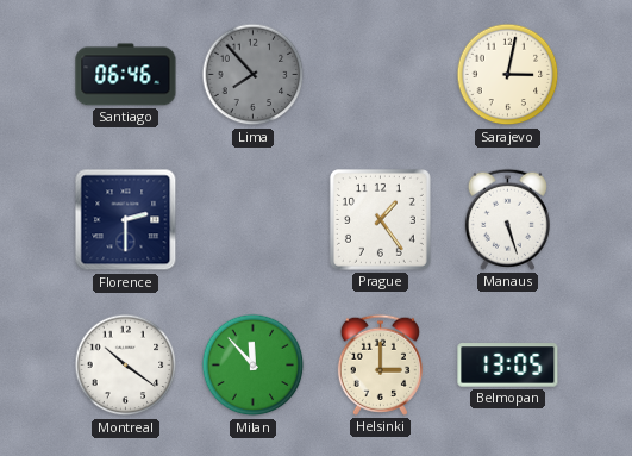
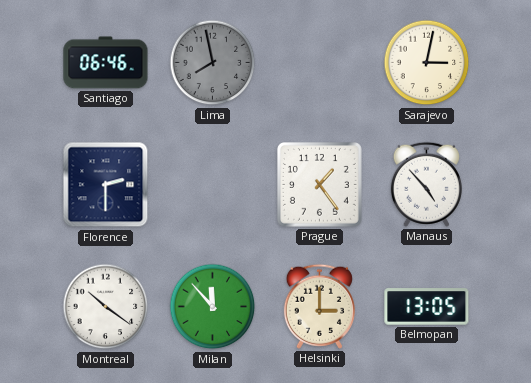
Lima: 7:53 -> 7:58
Manaus: 5:27 -> 4:53
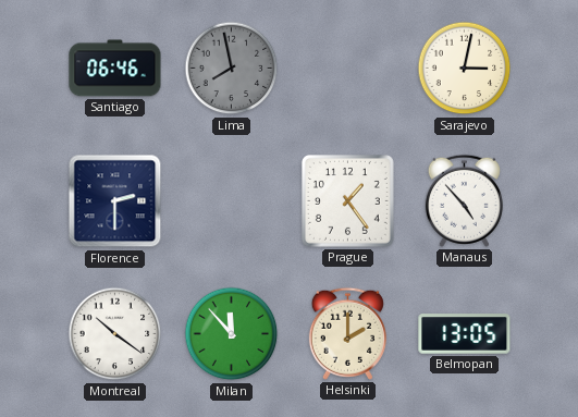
Helsinki: 3:00 -> 2:00
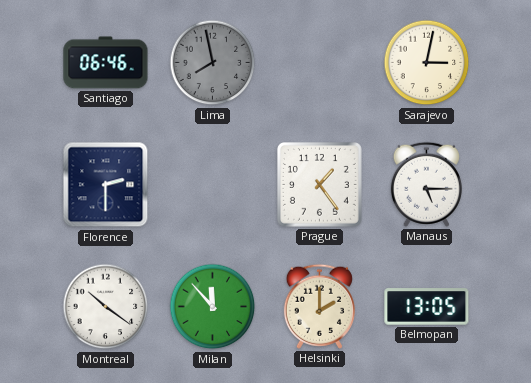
Manaus: 4:53 -> 5:15
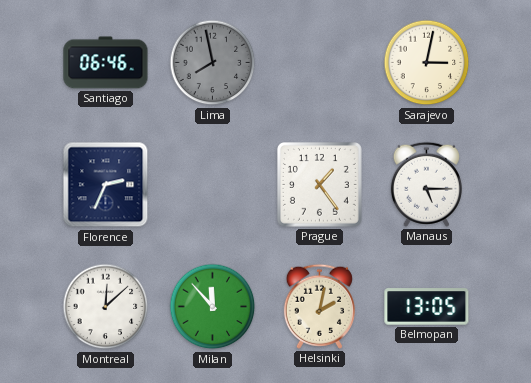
Florence: 2:30 -> 2:34
Montreal: 10:21 -> 12:08
Helsinki: 2:00 -> 2:02
